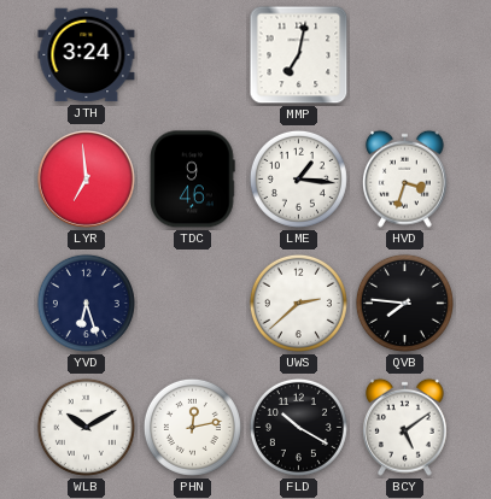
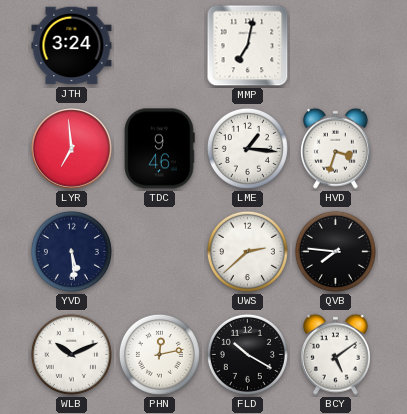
YVD: 6:27 -> 5:29
WLB: 10:10 -> 10:11
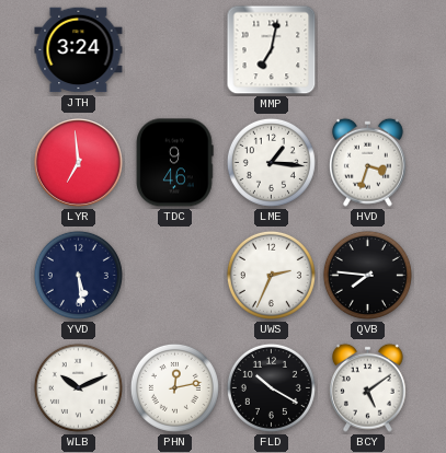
UWS: 2:38 -> 2:34
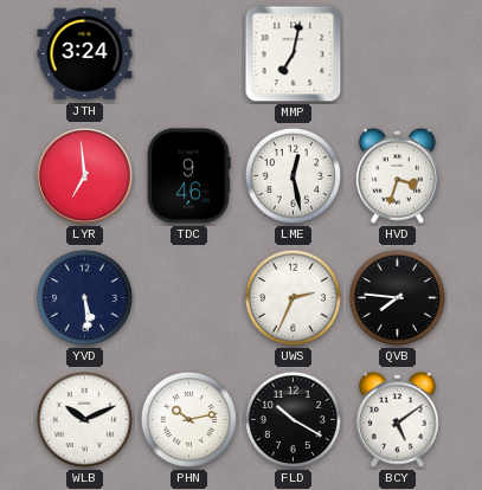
LME: 1:16 -> 12:28
PHN: 12:13 -> 10:13
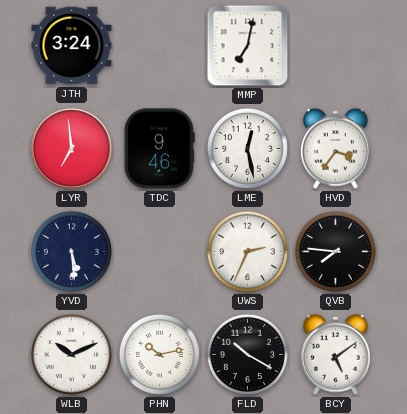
HVD: 3:33 -> 3:36
